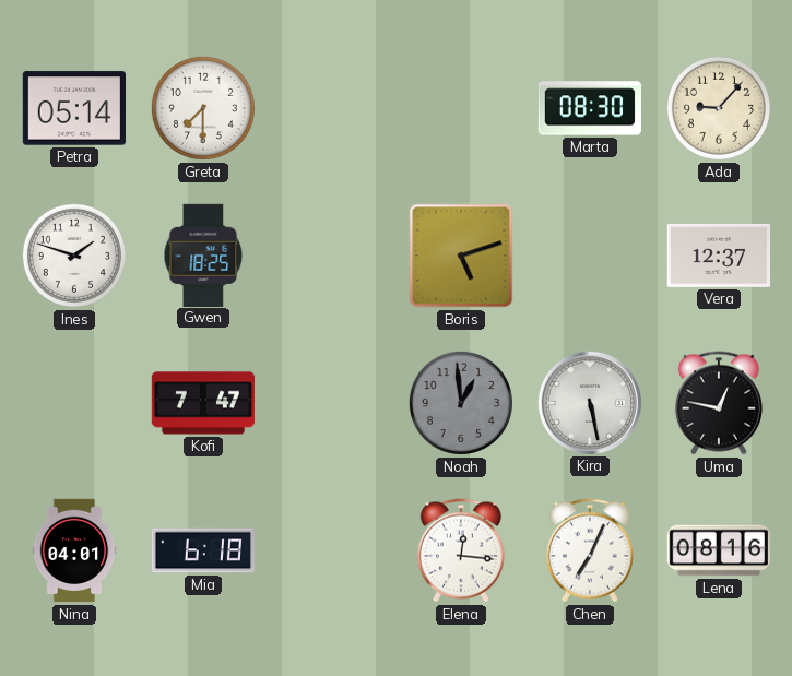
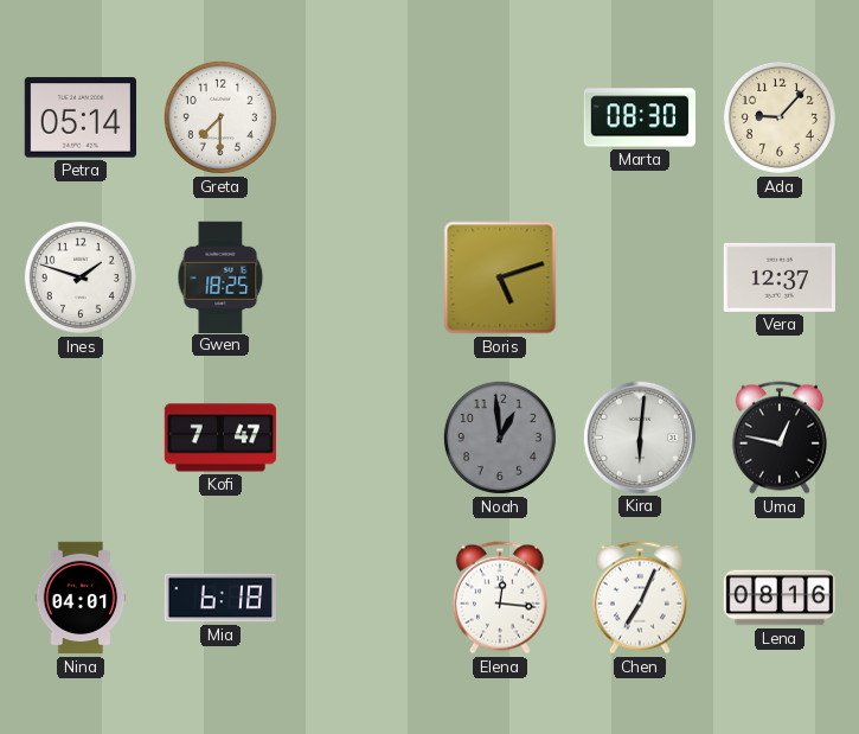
Kira: 5:28 -> 6:01
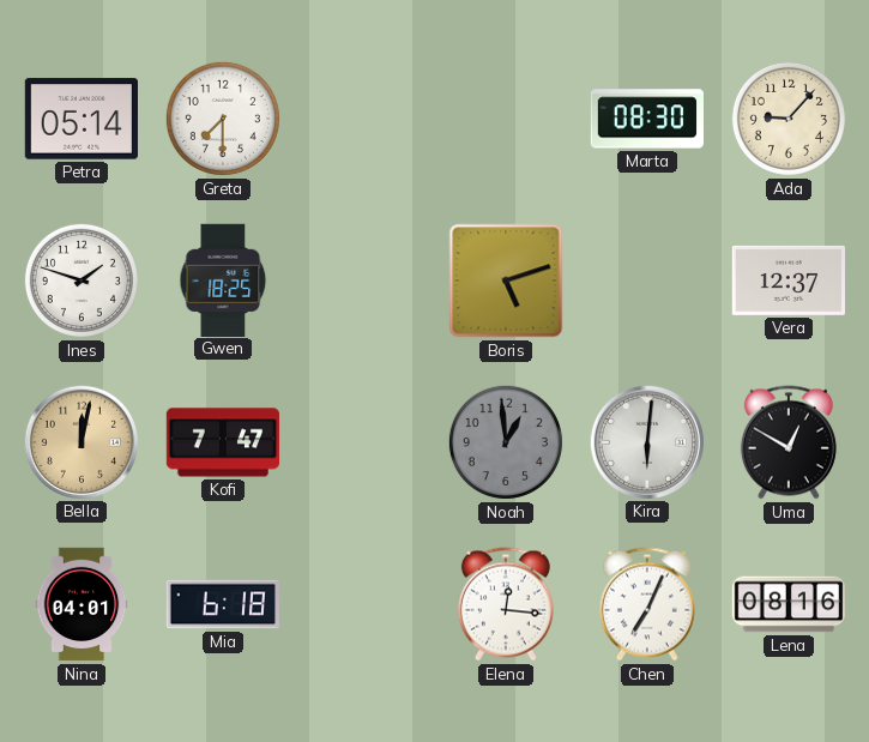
Bella: none -> 12:02
Uma: 12:47 -> 12:50
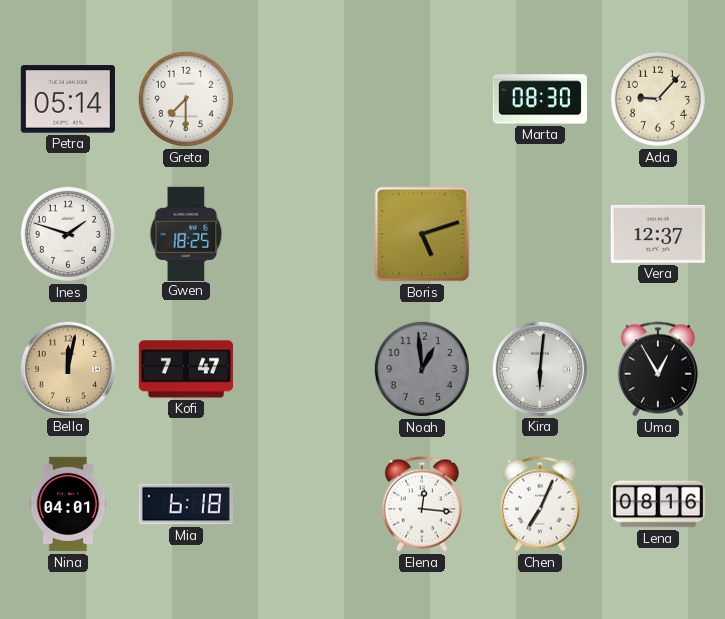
Uma: 12:50 -> 12:55
